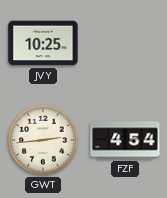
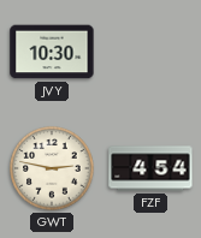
JVY: 10:25 -> 10:30
GWT: 2:44 -> 2:47
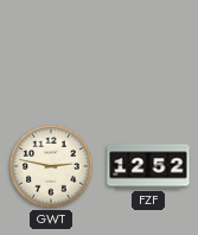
JVY: 10:30 -> none
FZF: 4:54 -> 12:52
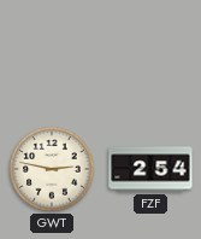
FZF: 12:52 -> 2:54
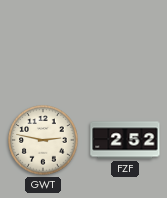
FZF: 2:54 -> 2:52
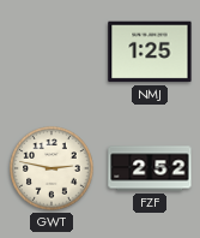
NMJ: none -> 1:25
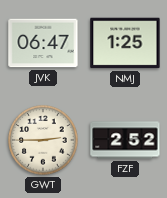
JVK: none -> 06:47
GWT: 2:47 -> 2:45
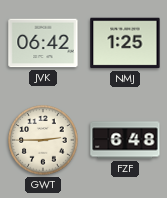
JVK: 06:47 -> 06:42
FZF: 2:52 -> 6:48
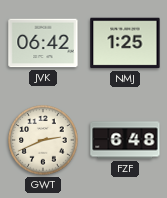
GWT: 2:45 -> 2:41
